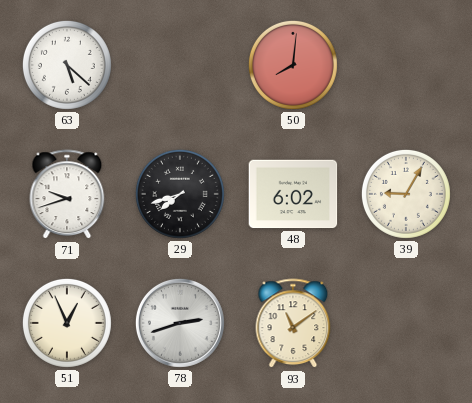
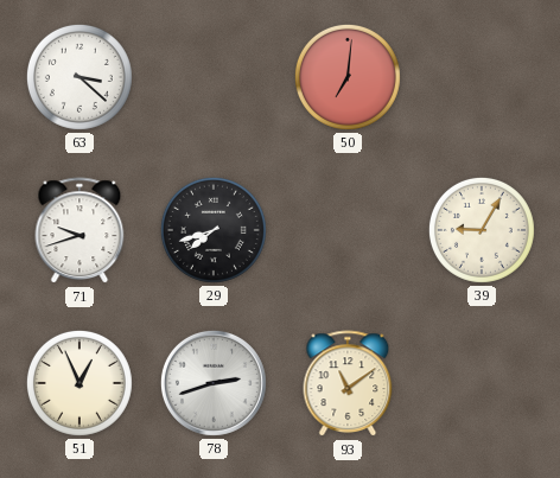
63: 5:22 -> 3:22
50: 8:01 -> 7:01
48: 6:02 -> none
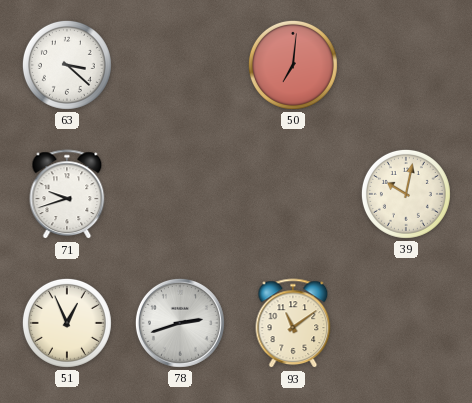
29: 7:42 -> none
39: 9:05 -> 10:02
